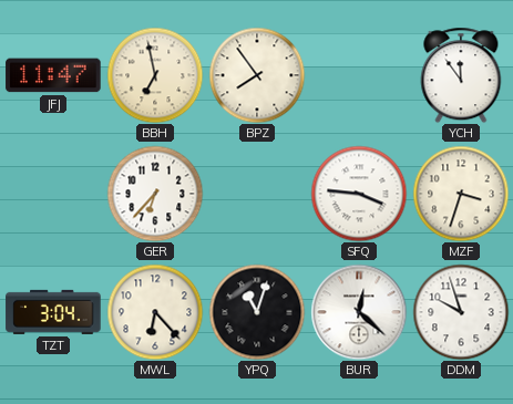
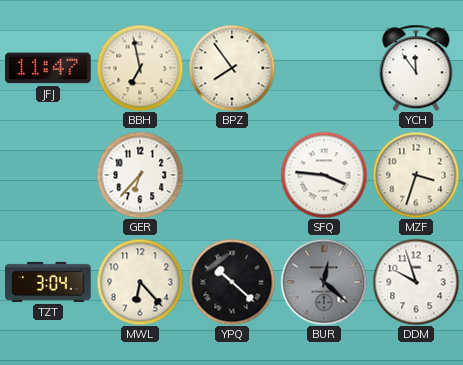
YPQ: 11:03 -> 10:22
BUR dial: white -> grey
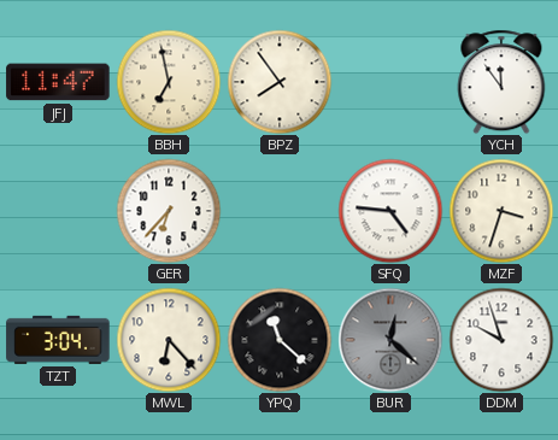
SFQ: 3:46 -> 4:46
YPQ: 10:22 -> 11:22
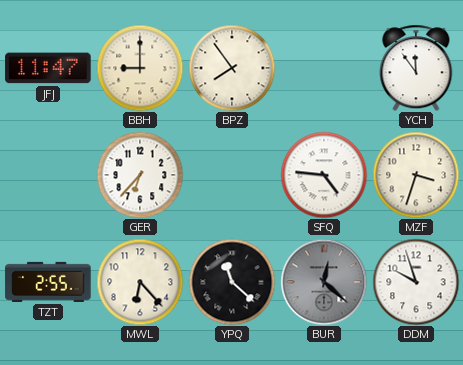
BBH: 6:58 -> 9:00
TZT: 3:04 -> 2:55
